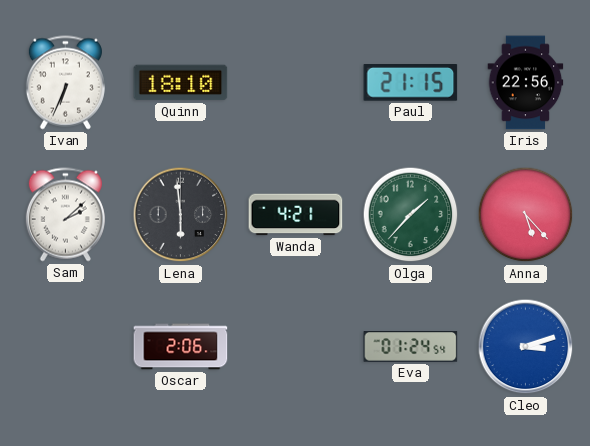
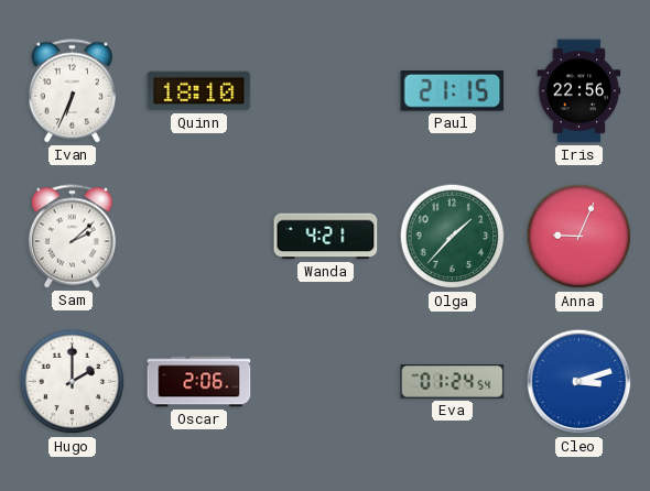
Lena: 5:59 -> none
Anna: 5:23 -> 9:04
Hugo: none -> 2:00
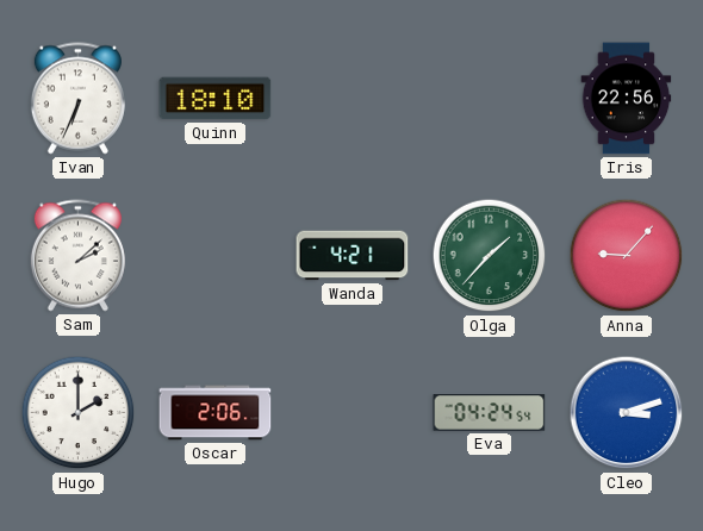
Paul: 21:15 -> none
Anna: 9:04 -> 9:07
Eva: 01:24 -> 04:24
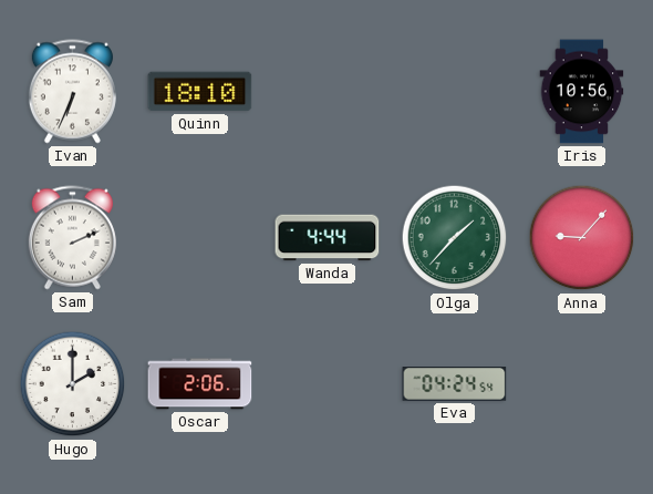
Iris: 22:56 -> 10:56
Sam: 2:08 -> 2:11
Wanda: 4:21 -> 4:44
Cleo: 3:12 -> none
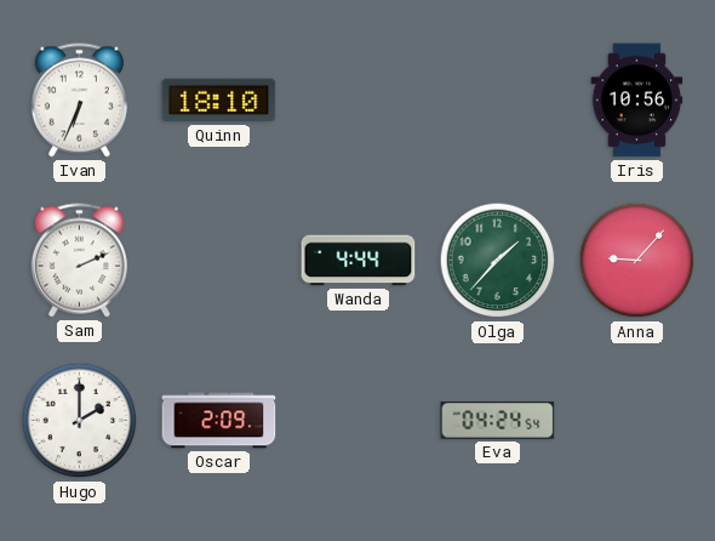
Oscar: 2:06 -> 2:09
